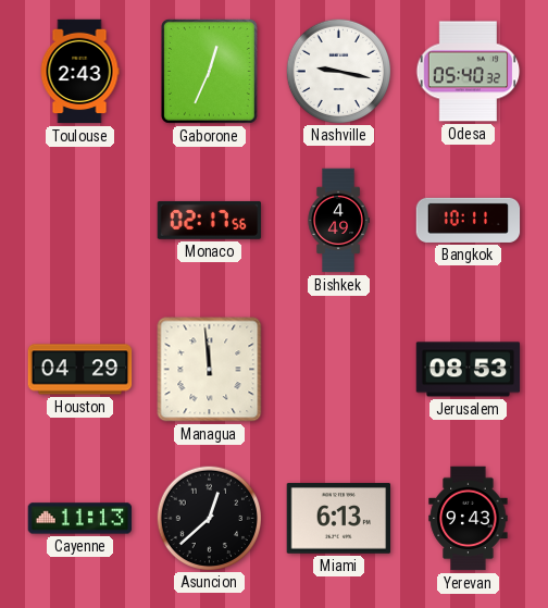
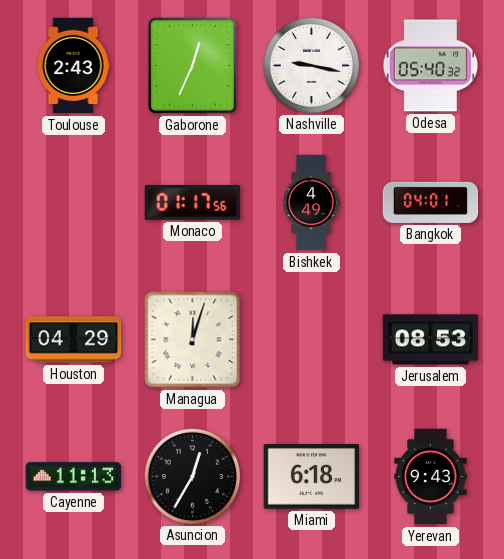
Monaco: 02:17 -> 01:17
Bangkok: 10:11 -> 04:01
Managua: 11:59 -> 12:03
Asuncion: 12:38 -> 12:35
Miami: 6:13 -> 6:18
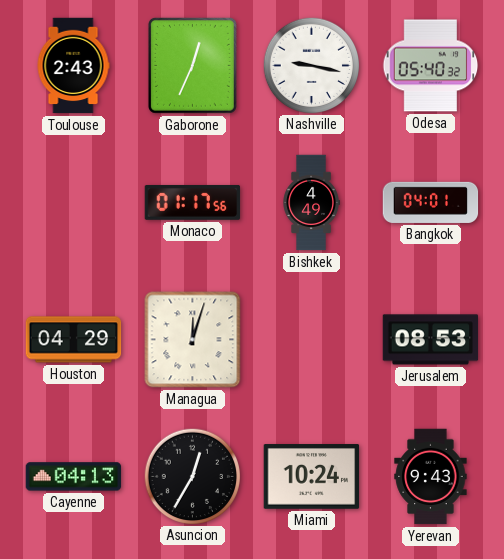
Cayenne: 11:13 -> 04:13
Miami: 6:18 -> 10:24
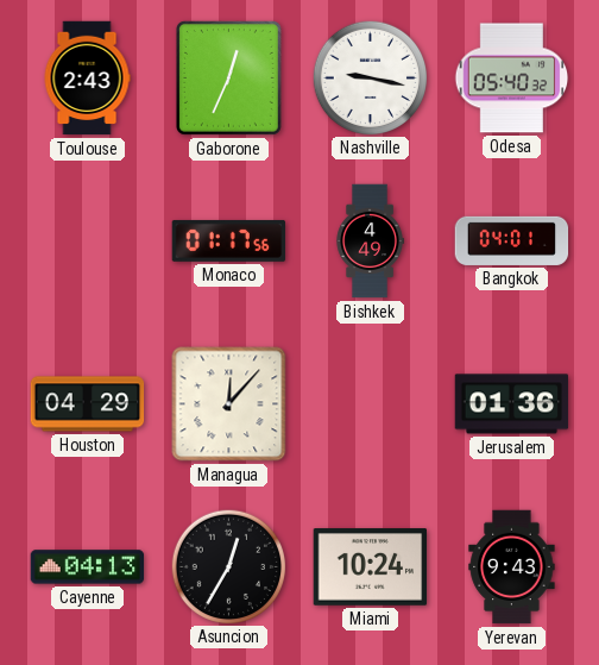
Managua: 12:03 -> 12:07
Jerusalem: 08:53 -> 01:36
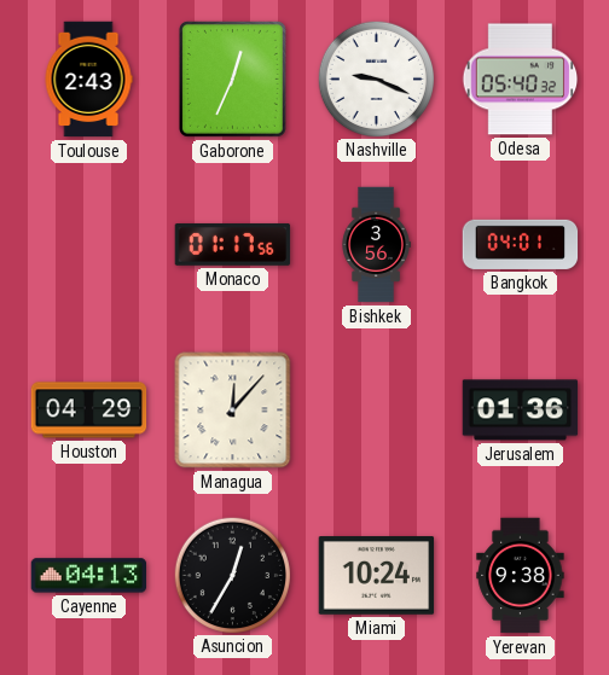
Nashville: 9:17 -> 9:19
Bishkek: 4:49 -> 3:56
Yerevan: 9:43 -> 9:38
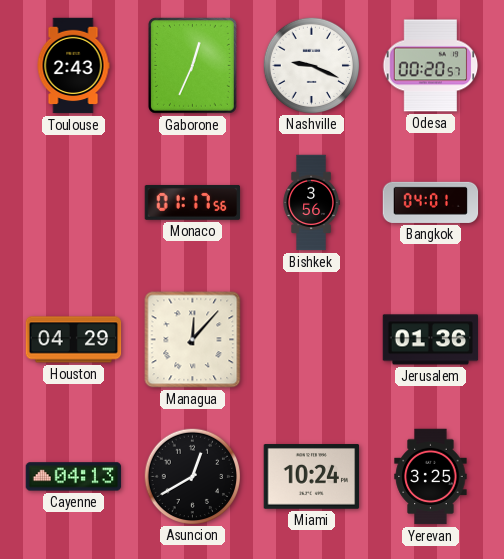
Odesa: 05:40 -> 00:20
Asuncion: 12:35 -> 12:40
Yerevan: 9:38 -> 3:25
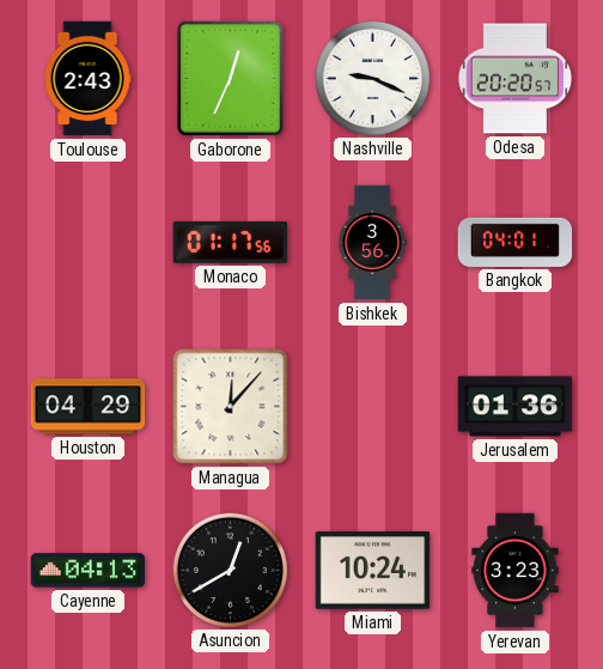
Odesa: 00:20 -> 20:20
Yerevan: 3:25 -> 3:23
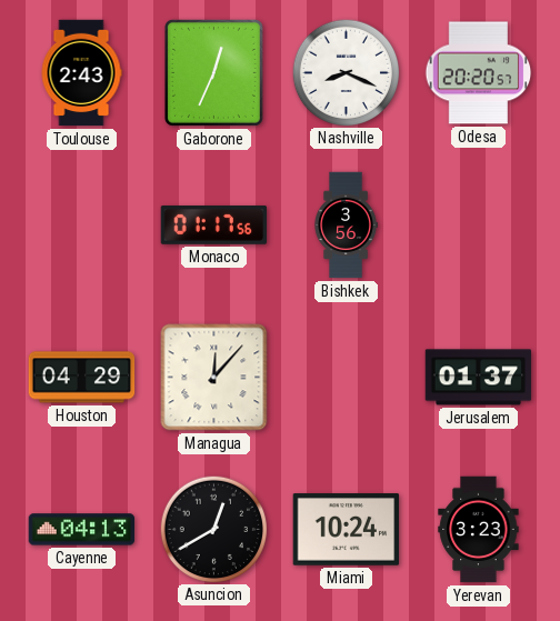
Nashville: 9:19 -> 8:19
Bangkok: 04:01 -> none
Jerusalem: 01:36 -> 01:37
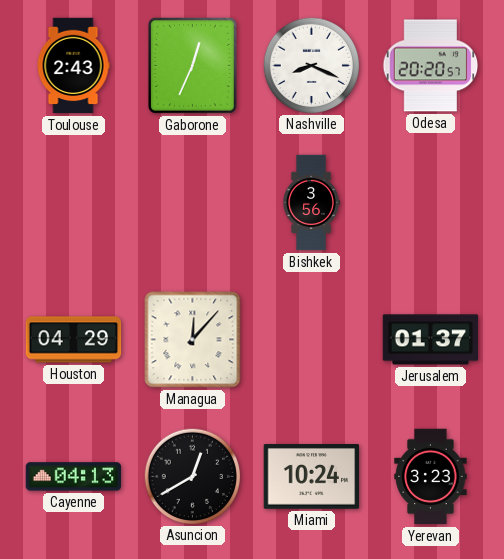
Monaco: 01:17 -> none
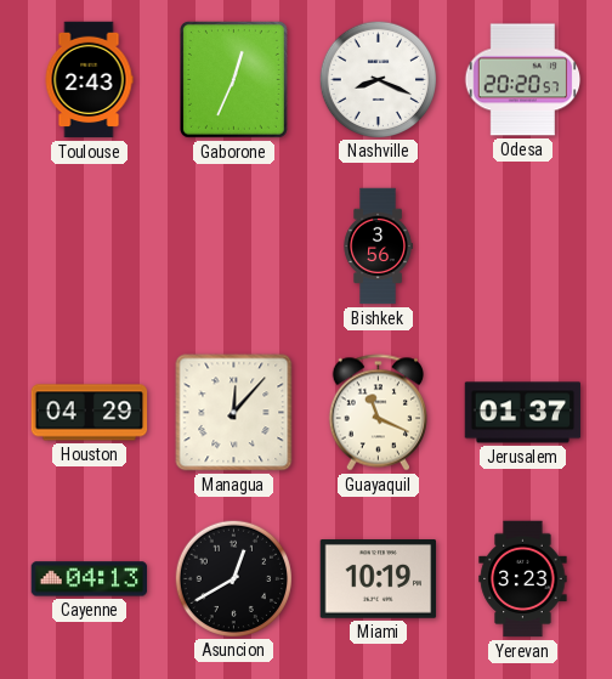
Guayaquil: none -> 11:19
Miami: 10:24 -> 10:19
